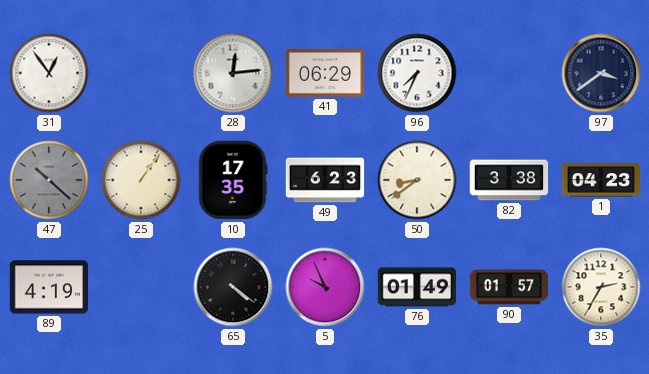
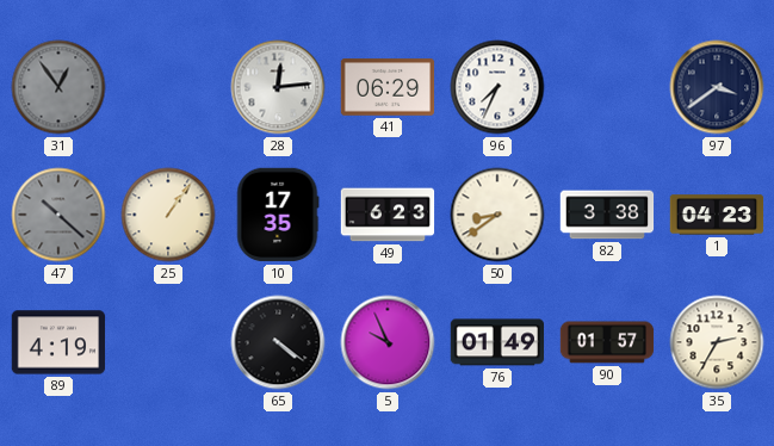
31 dial: white -> grey
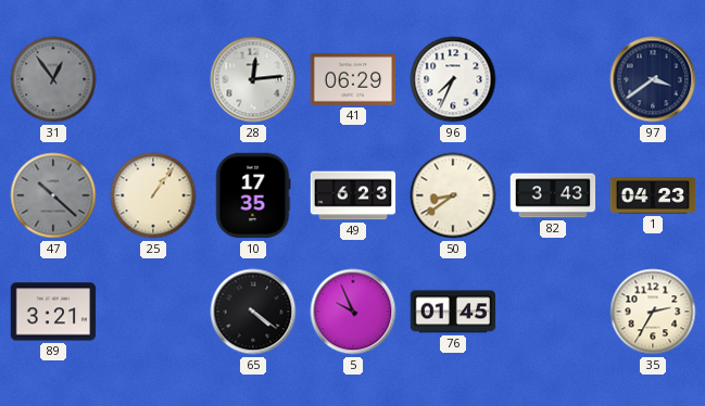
82: 3:38 -> 3:43
89: 4:19 -> 3:21
76: 01:49 -> 01:45
90: 01:57 -> none
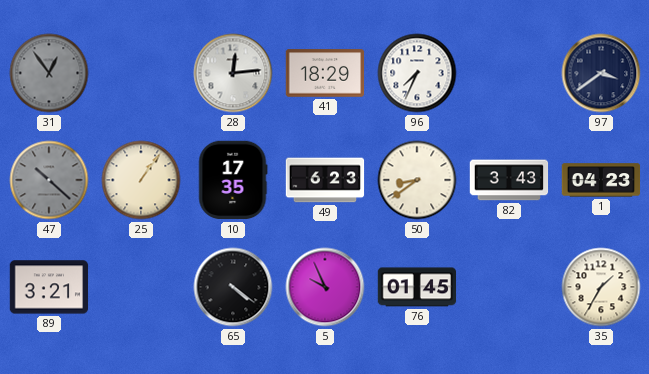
41: 06:29 -> 18:29
35: 2:35 -> 1:35
